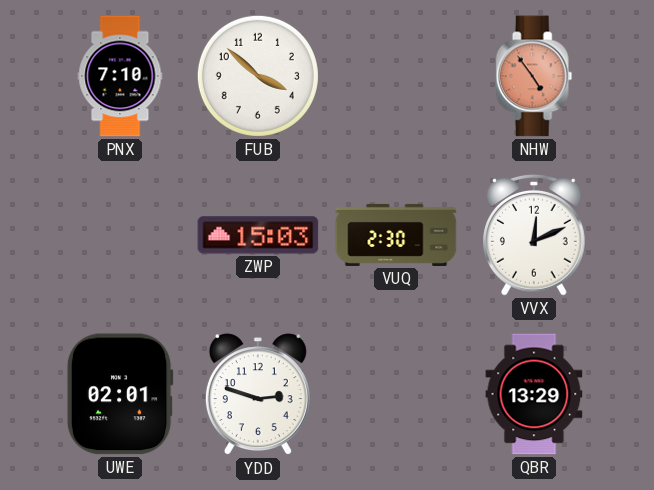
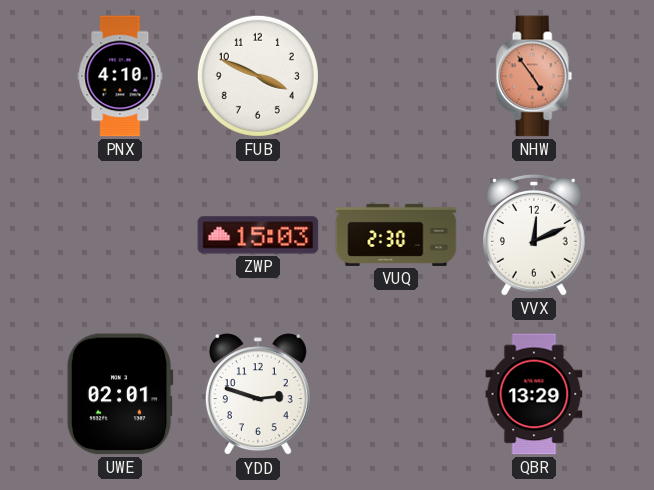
PNX: 7:10 -> 4:10
FUB: 3:52 -> 3:49
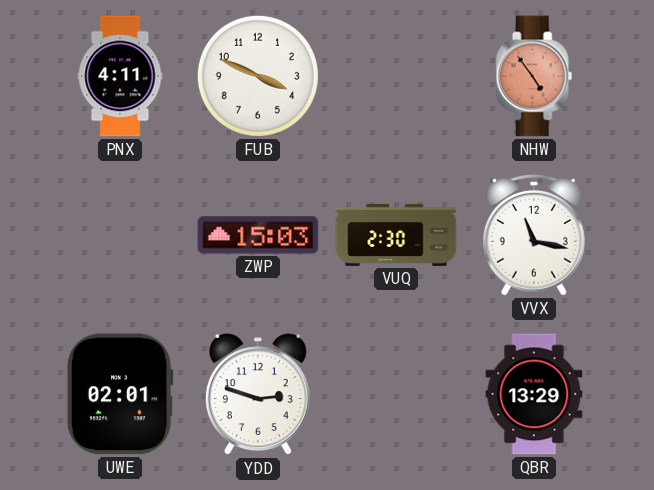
PNX: 4:10 -> 4:11
VVX: 12:11 -> 11:17
